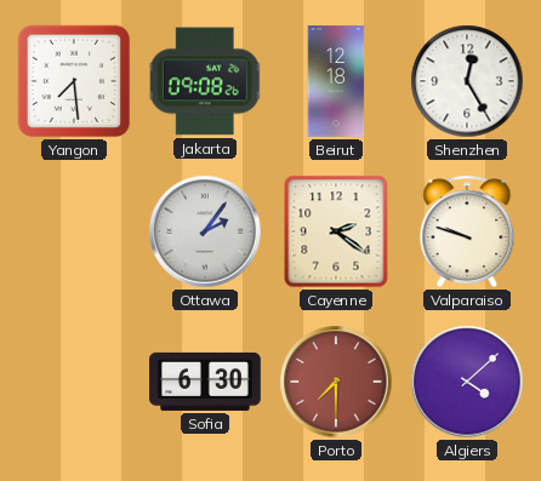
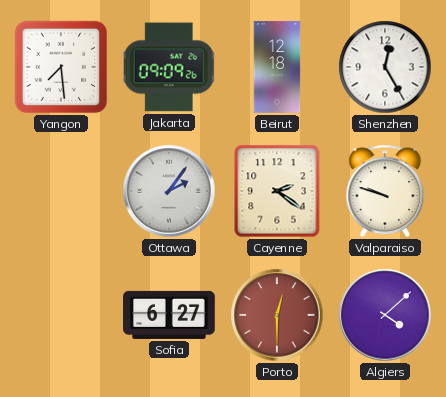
Jakarta: 09:08 -> 09:09
Sofia: 6:30 -> 6:27
Porto: 7:30 -> 12:30
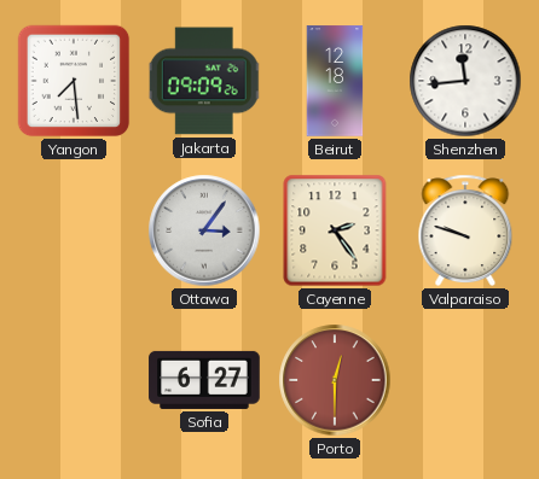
Shenzhen: 12:25 -> 11:44
Ottawa: 2:06 -> 3:06
Cayenne: 2:21 -> 2:24
Algiers: 4:08 -> none
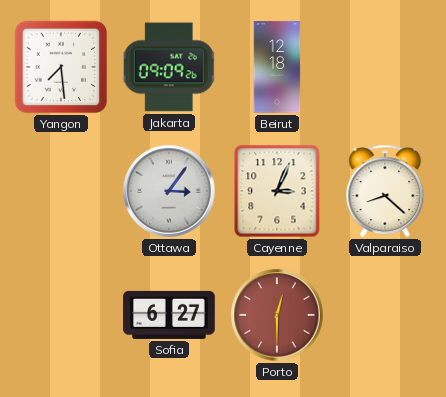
Shenzhen: 11:44 -> none
Cayenne: 2:24 -> 3:04
Valparaiso: 9:48 -> 8:22
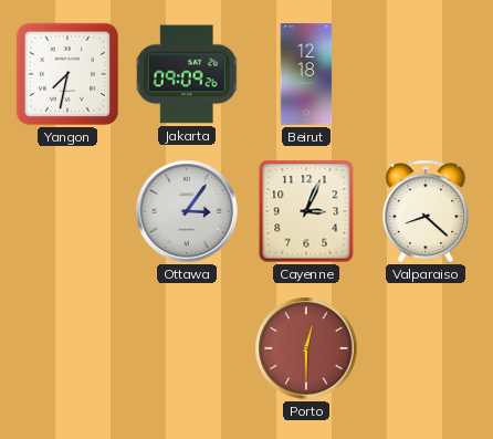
Yangon: 7:29 -> 7:32
Sofia: 6:27 -> none
